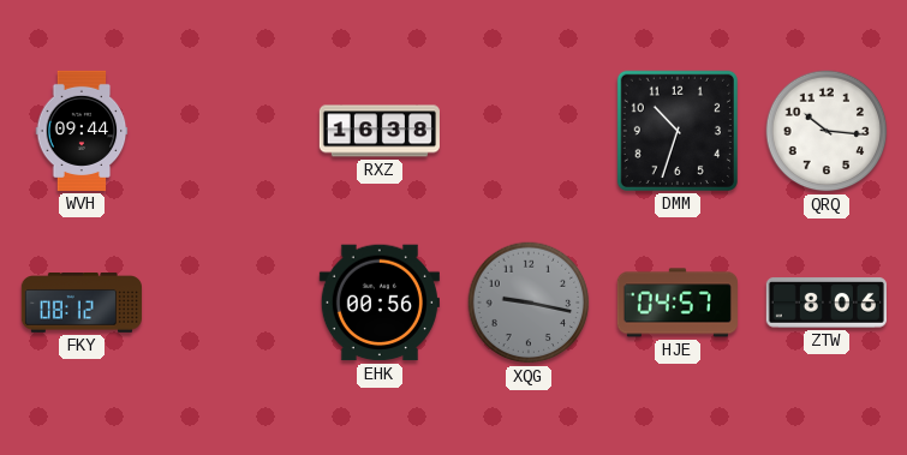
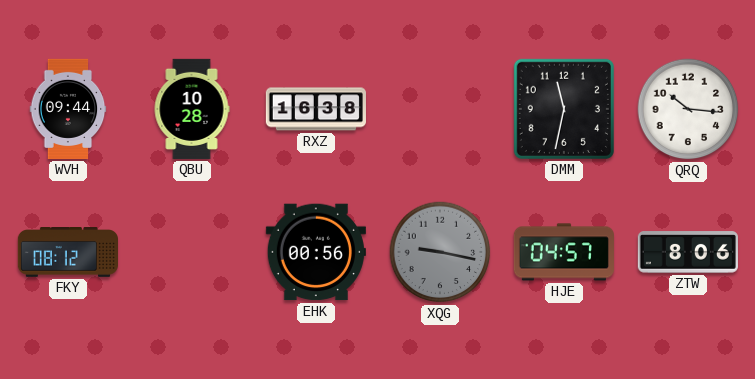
QBU: none -> 10:28
DMM: 10:33 -> 11:32
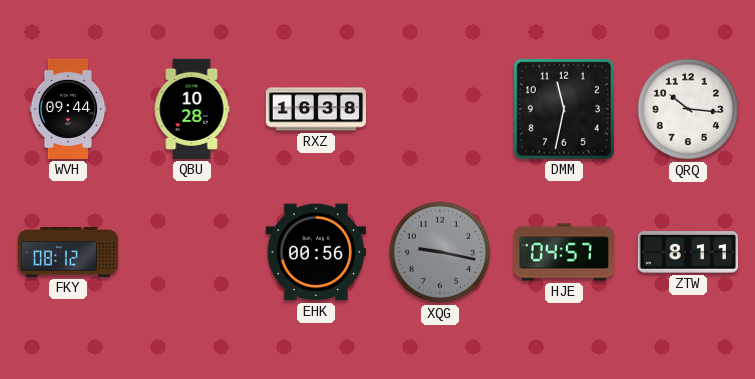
ZTW: 8:06 -> 8:11
